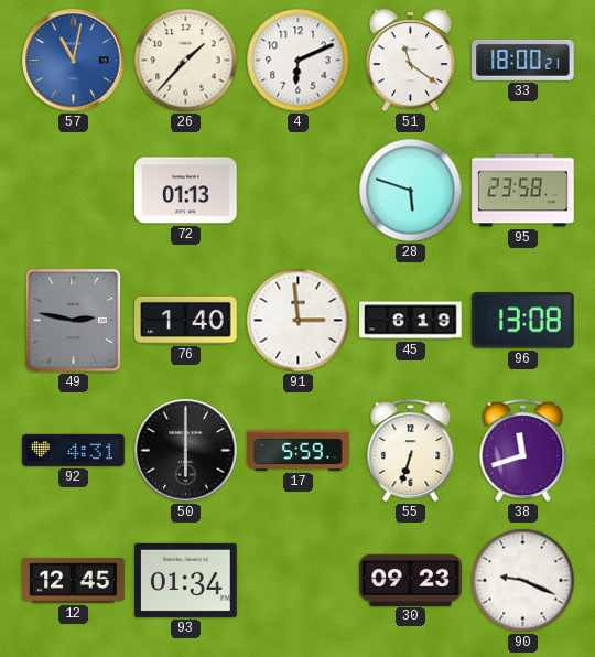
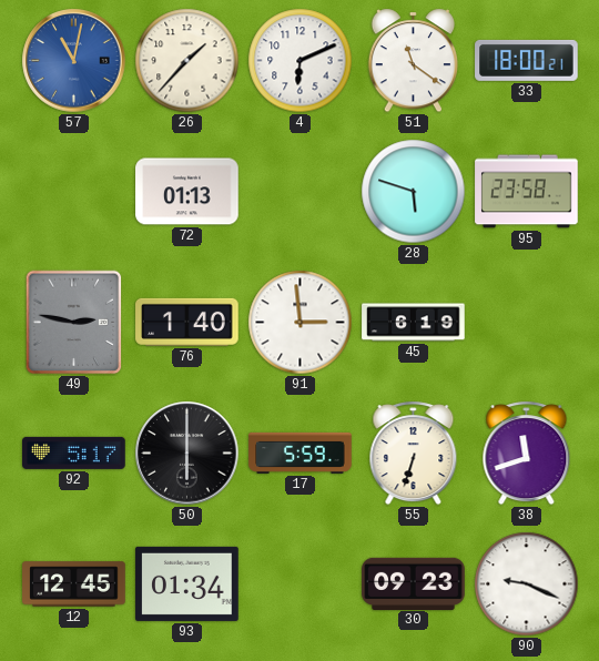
96: 13:08 -> none
92: 4:31 -> 5:17
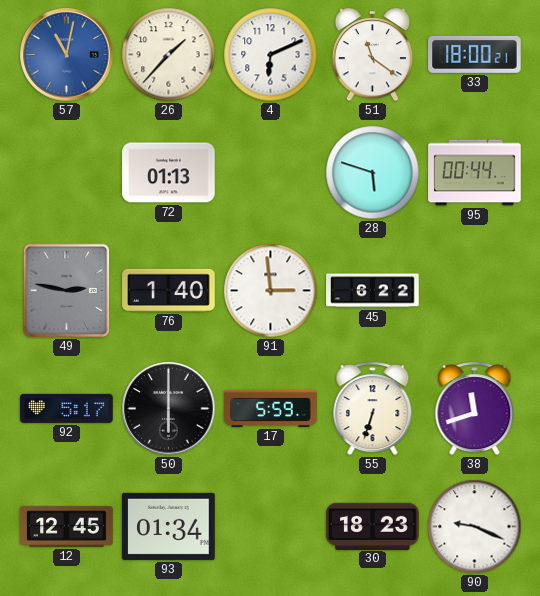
95: 23:58 -> 00:44
45: 6:19 -> 6:22
30: 09:23 -> 18:23
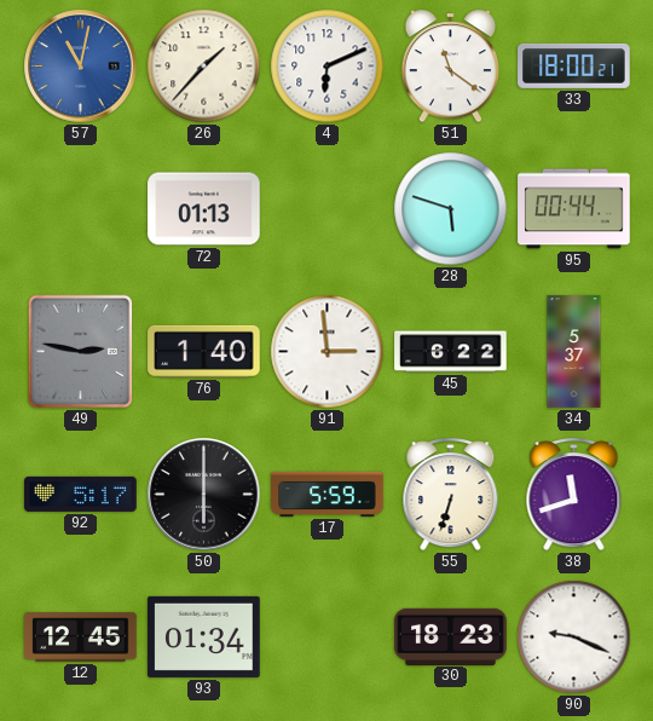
34: none -> 5:37
